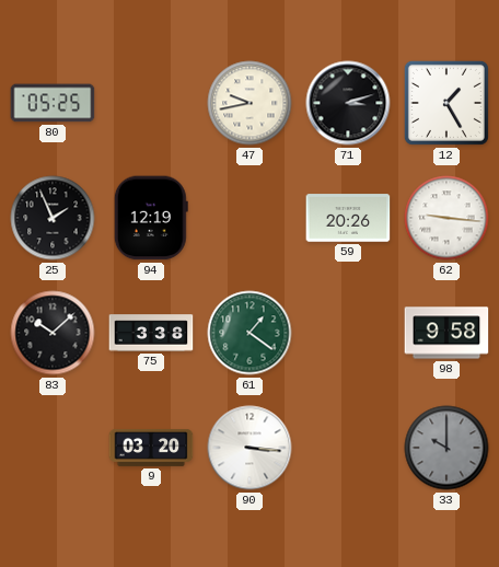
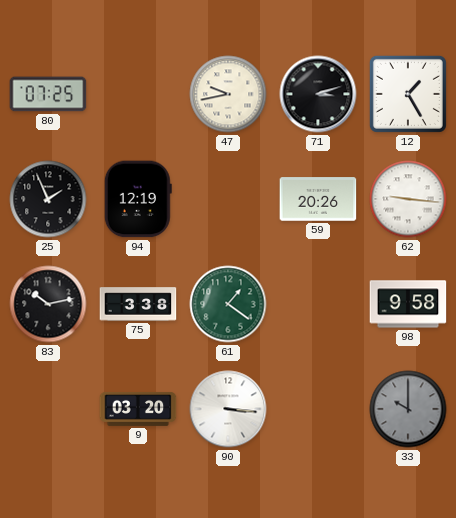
80: 05:25 -> 07:25
83: 10:08 -> 10:13
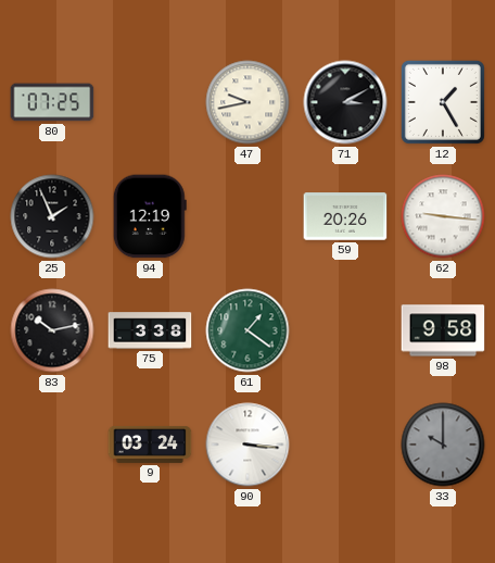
71: 3:12 -> 3:10
9: 03:20 -> 03:24
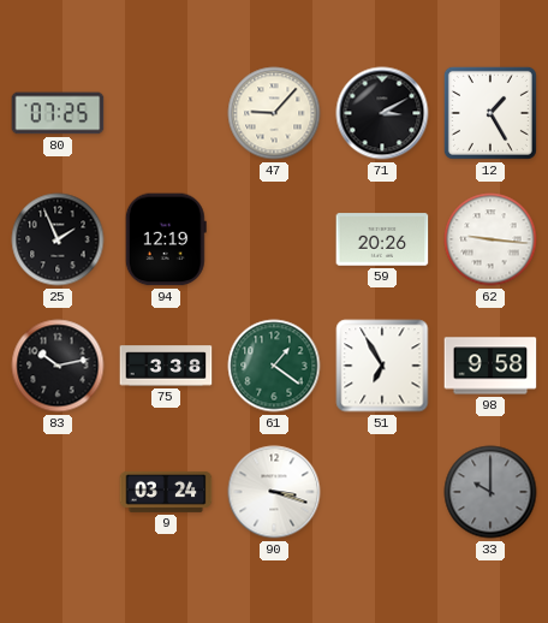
47: 9:43 -> 9:07
51: none -> 6:55
90: 3:16 -> 3:18
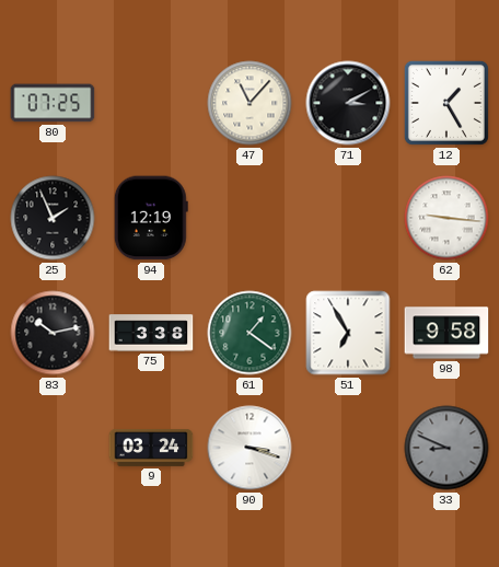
47: 9:07 -> 11:07
59: 20:26 -> none
33: 10:00 -> 8:49
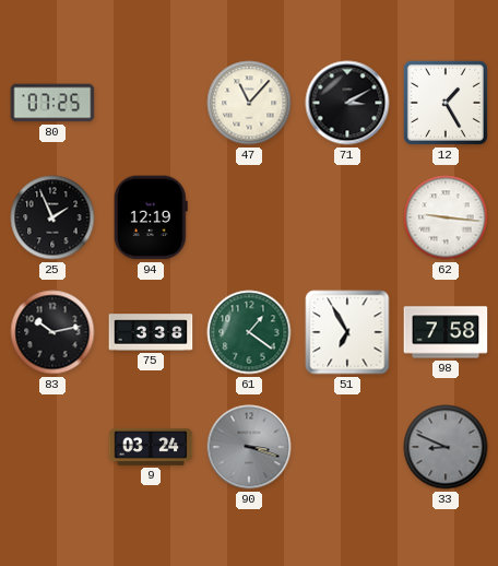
98: 9:58 -> 7:58
90 dial: white -> grey
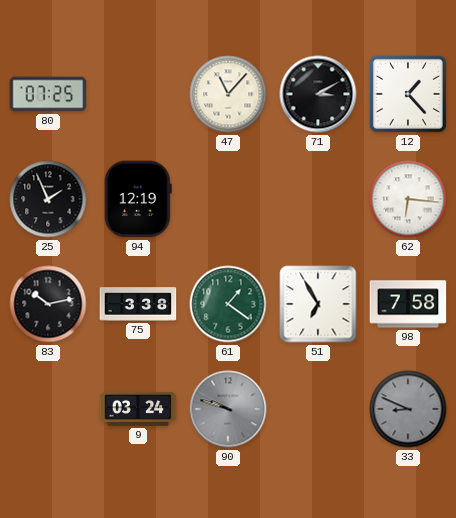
12: 1:25 -> 1:23
62: 9:16 -> 6:16
90: 3:18 -> 9:48
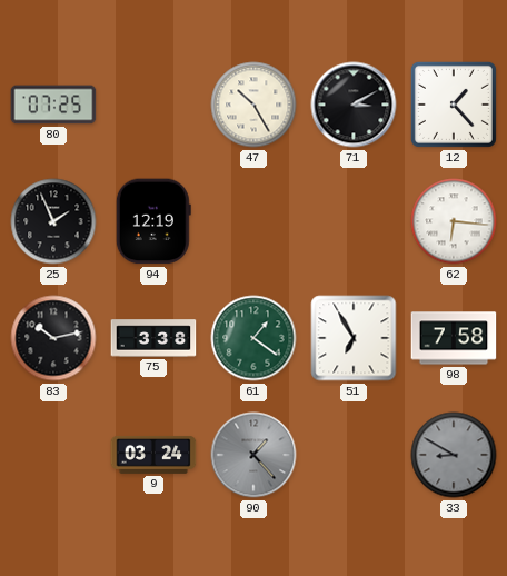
47: 11:07 -> 10:25
90: 9:48 -> 1:23
33: 8:49 -> 8:50
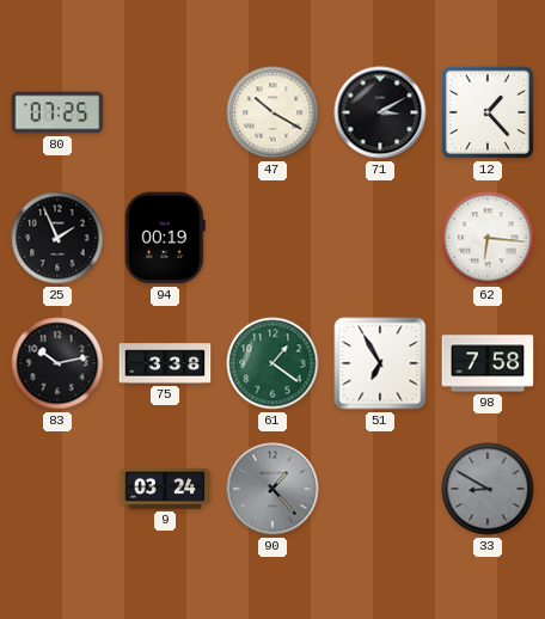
47: 10:25 -> 10:20
94: 12:19 -> 00:19
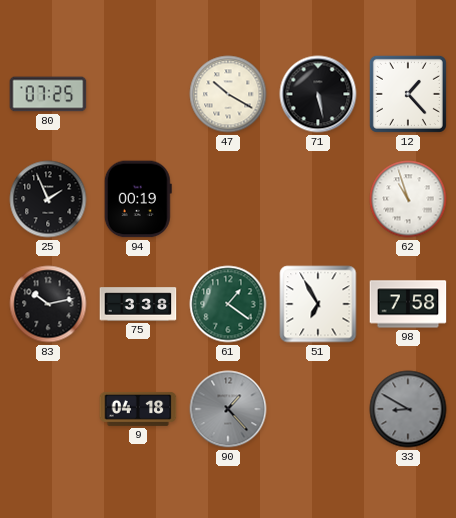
71: 3:10 -> 5:28
62: 6:16 -> 10:57
9: 03:24 -> 04:18
